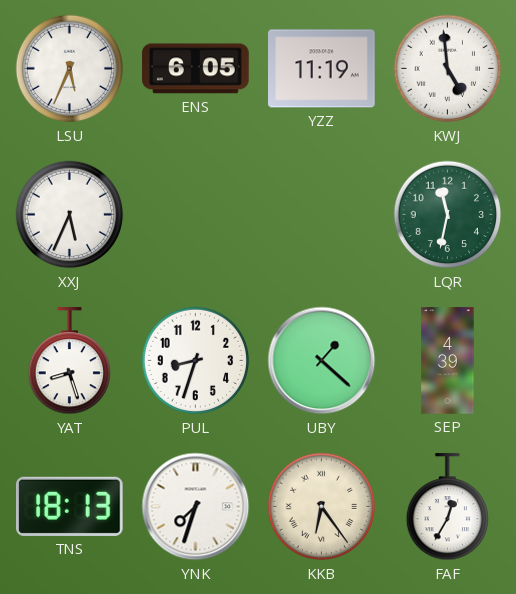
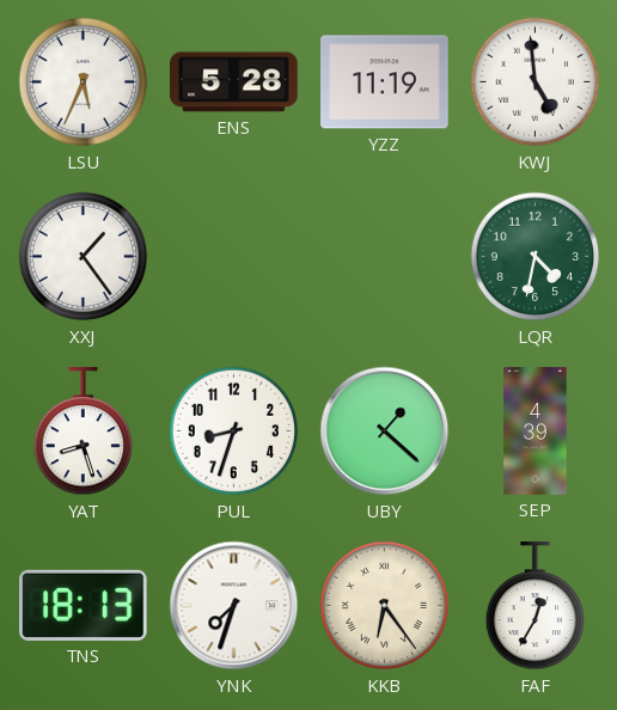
ENS: 6:05 -> 5:28
XXJ: 5:34 -> 1:24
LQR: 11:32 -> 4:32
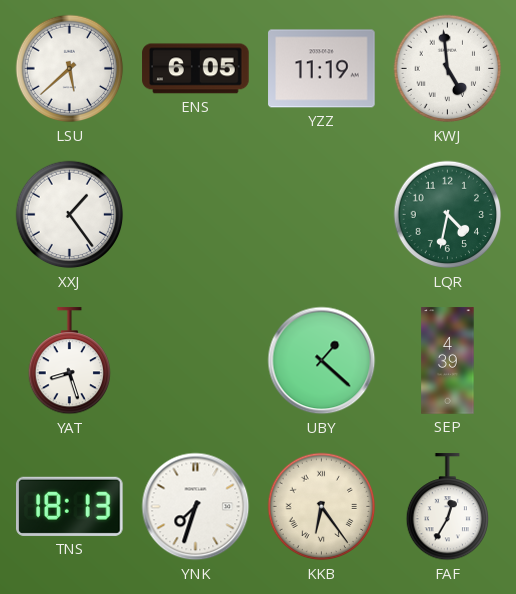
LSU: 5:34 -> 5:38
ENS: 5:28 -> 6:05
PUL: 8:33 -> none
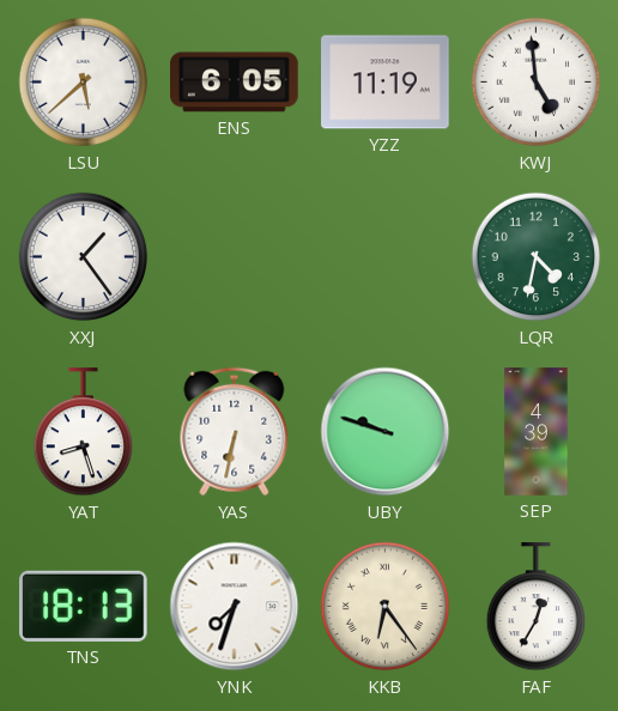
YAS: none -> 6:32
UBY: 1:22 -> 9:48
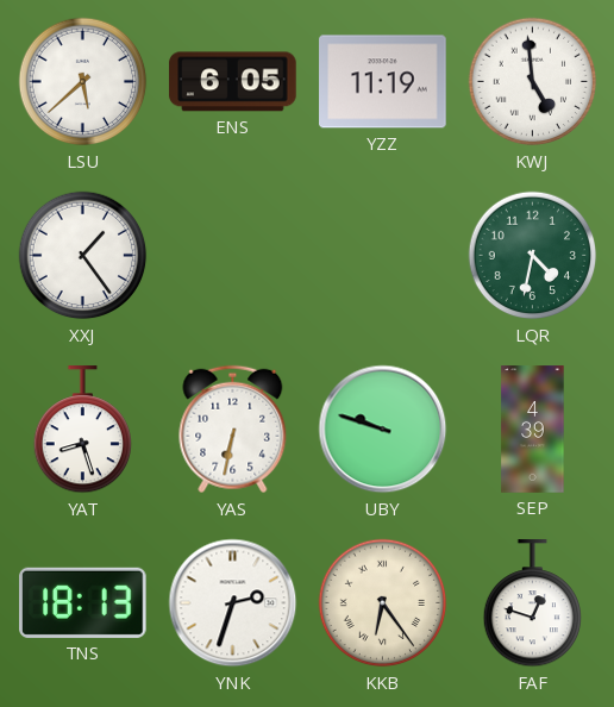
YNK: 7:33 -> 2:33
FAF: 12:35 -> 12:48
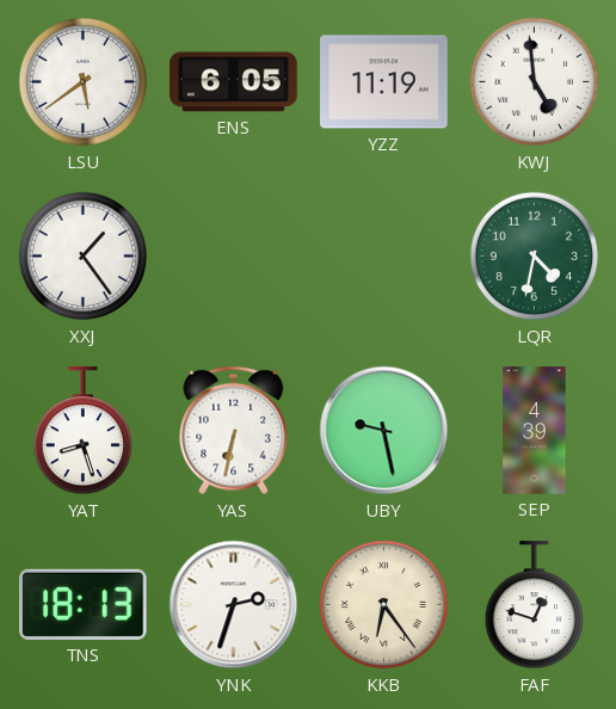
LSU: 5:38 -> 5:39
UBY: 9:48 -> 9:28
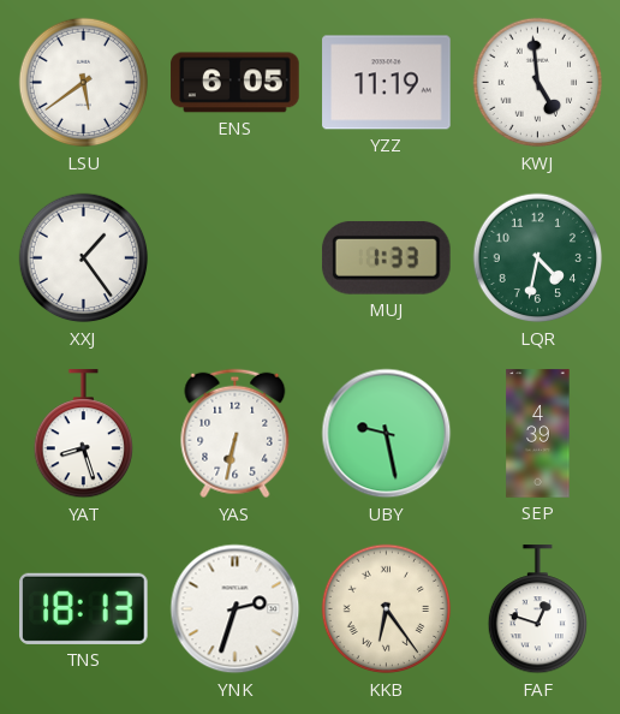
MUJ: none -> 1:33
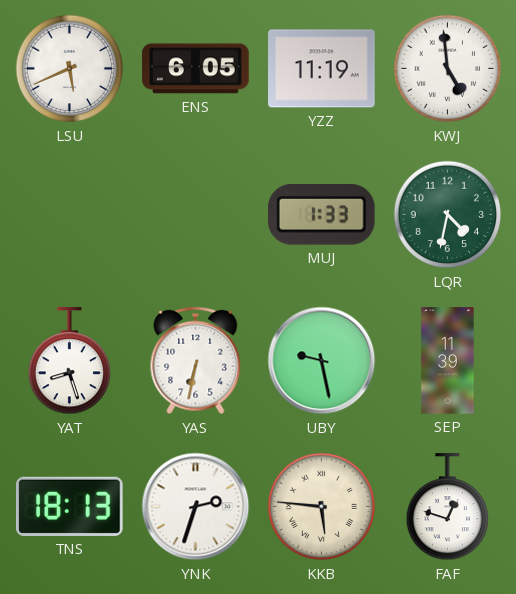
LSU: 5:39 -> 5:41
XXJ: 1:24 -> none
SEP: 4:39 -> 11:39
KKB: 6:24 -> 5:46
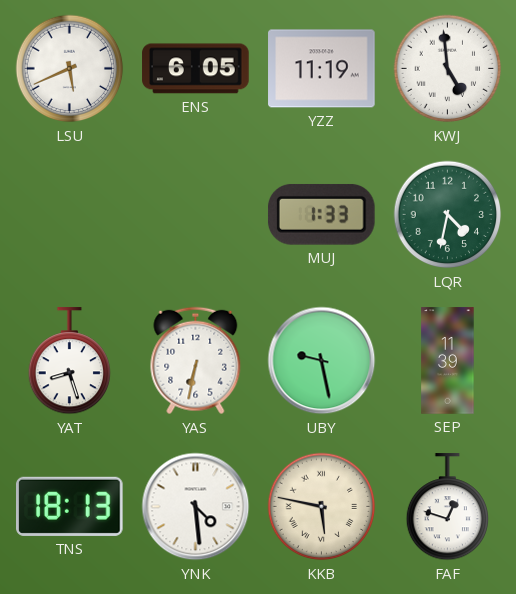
YNK: 2:33 -> 4:29
KKB: 5:46 -> 5:47
